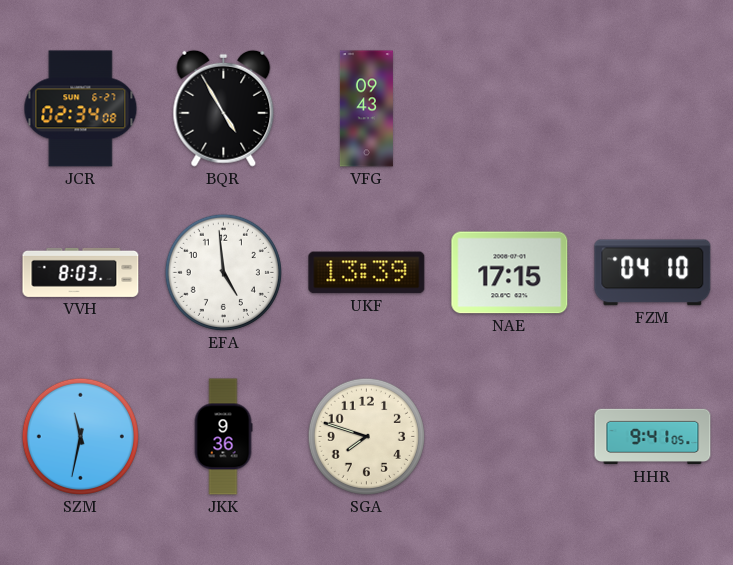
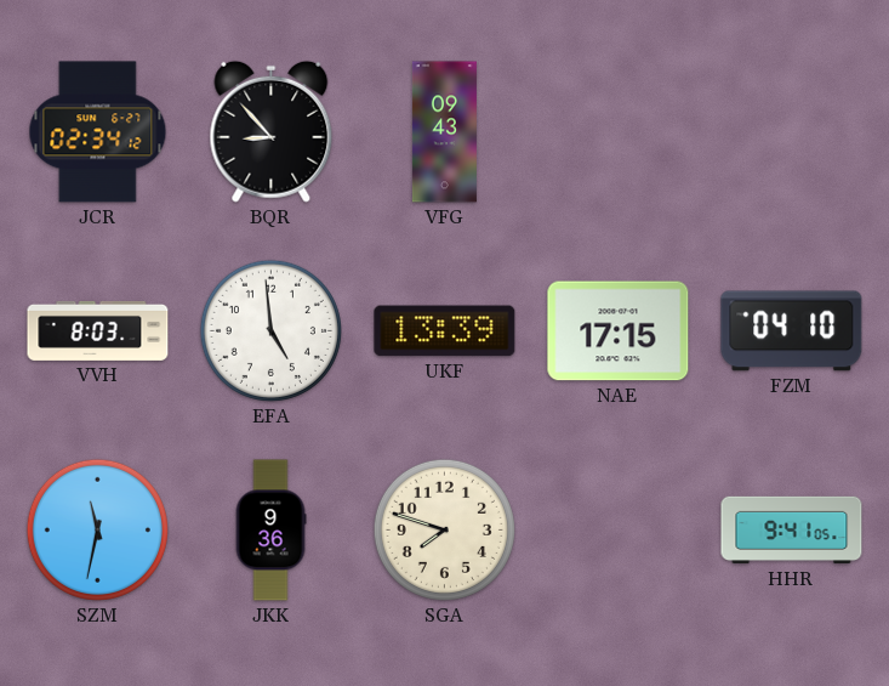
JCR: 02:34:08 -> 02:34:12
BQR: 4:55 -> 8:53
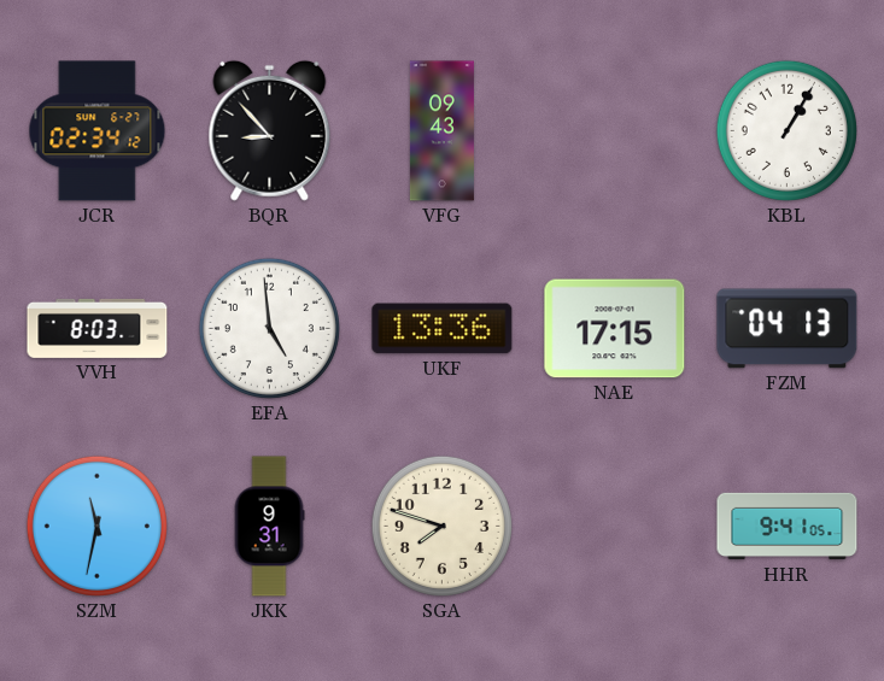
KBL: none -> 1:05
UKF: 13:39 -> 13:36
FZM: 04:10 -> 04:13
JKK: 9:36 -> 9:31
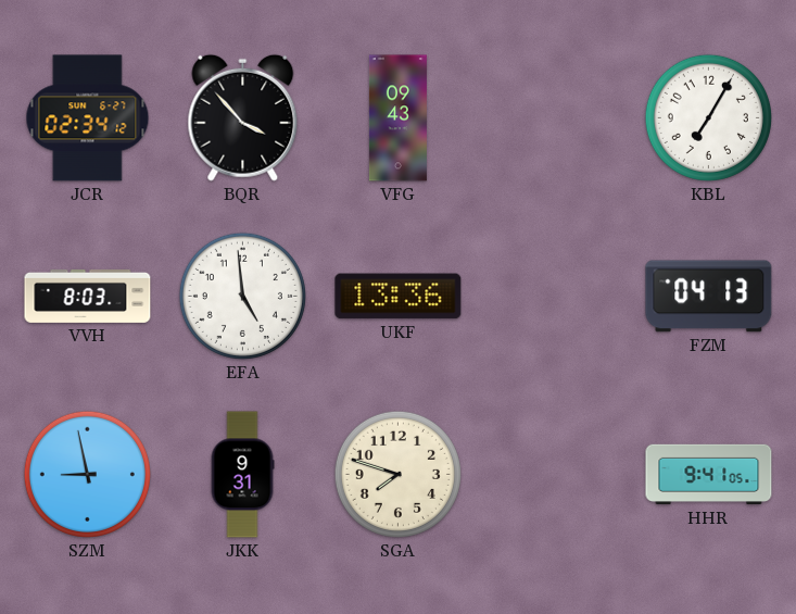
BQR: 8:53 -> 3:53
KBL: 1:05 -> 7:05
NAE: 17:15 -> none
SZM: 11:32 -> 8:58
